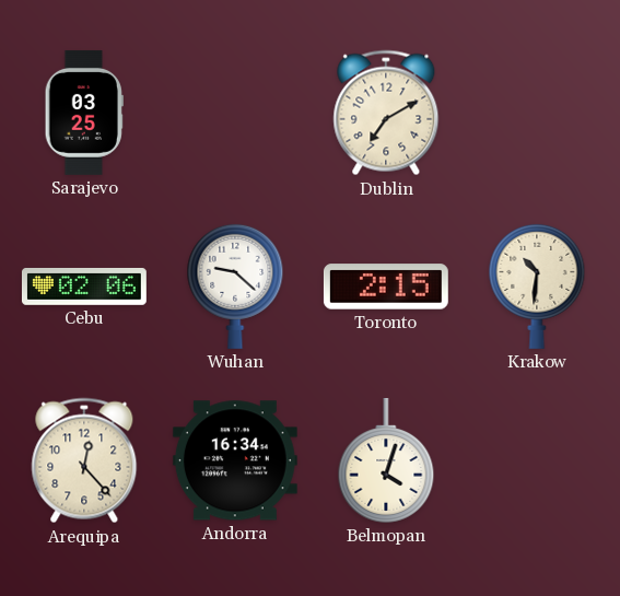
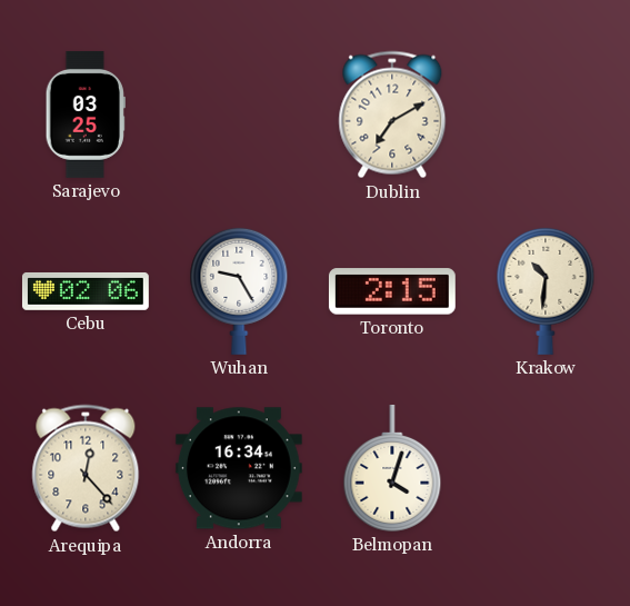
Wuhan: 9:22 -> 9:25
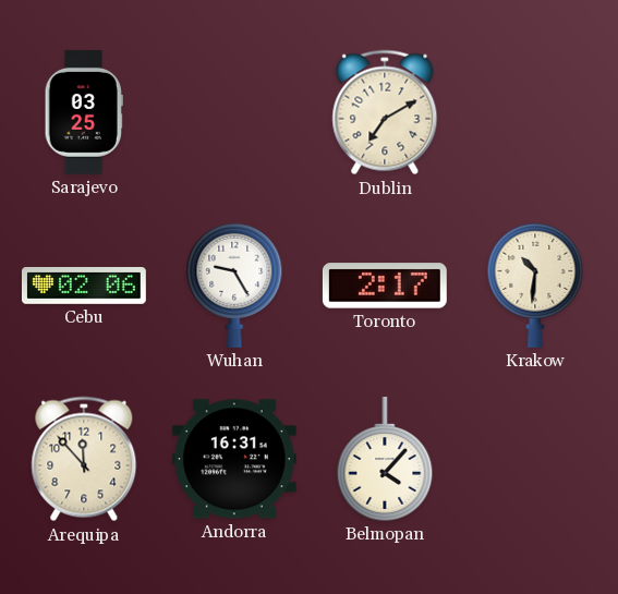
Toronto: 2:15 -> 2:17
Arequipa: 12:23 -> 11:53
Andorra: 16:34 -> 16:31
Belmopan: 4:03 -> 4:07
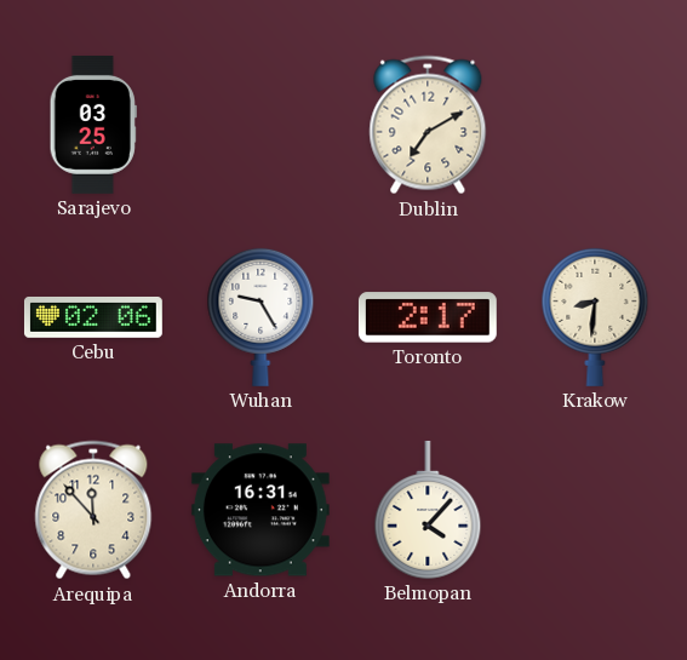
Krakow: 10:31 -> 8:31
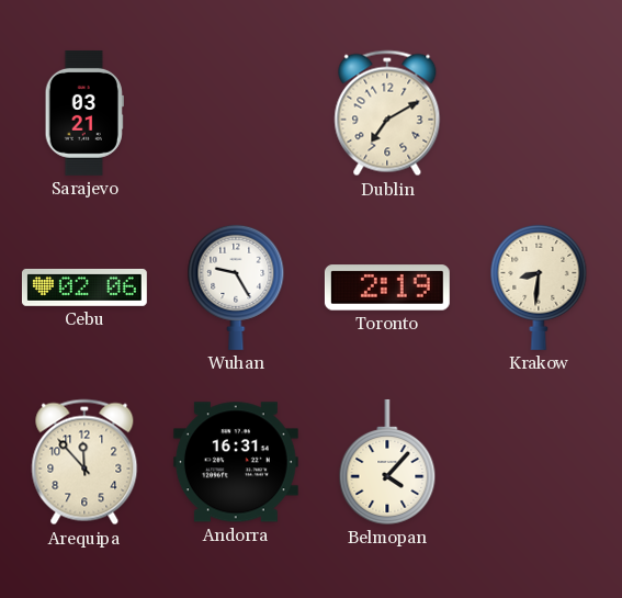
Sarajevo: 03:25 -> 03:21
Toronto: 2:17 -> 2:19
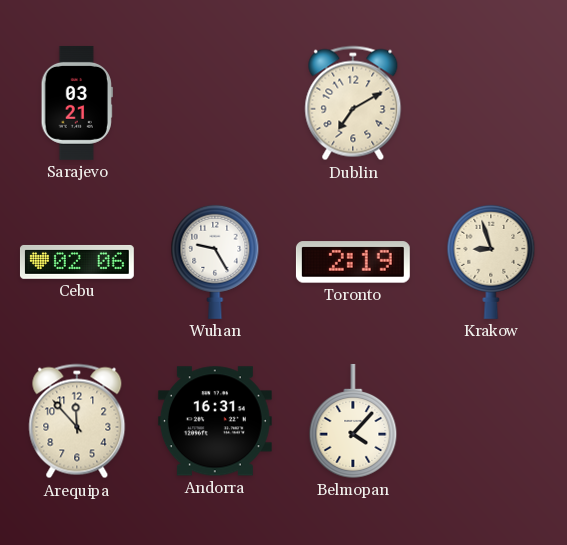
Krakow: 8:31 -> 8:57
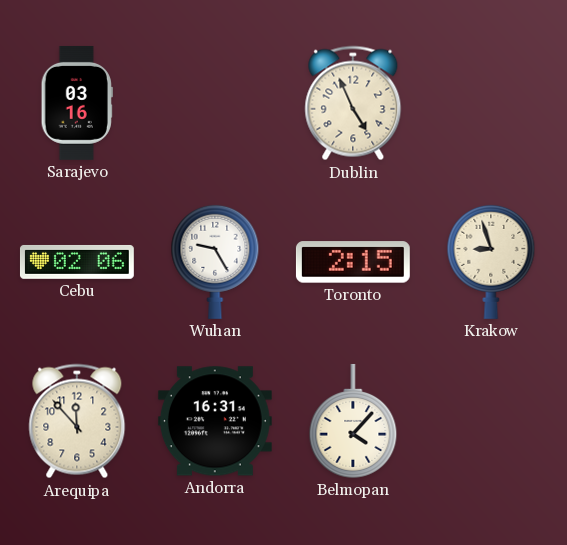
Sarajevo: 03:21 -> 03:16
Dublin: 7:10 -> 4:56
Toronto: 2:19 -> 2:15
